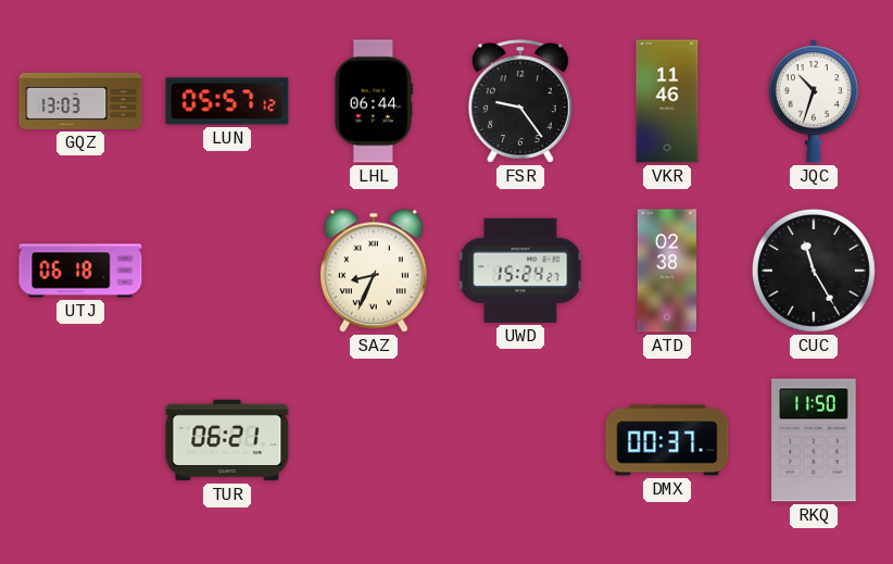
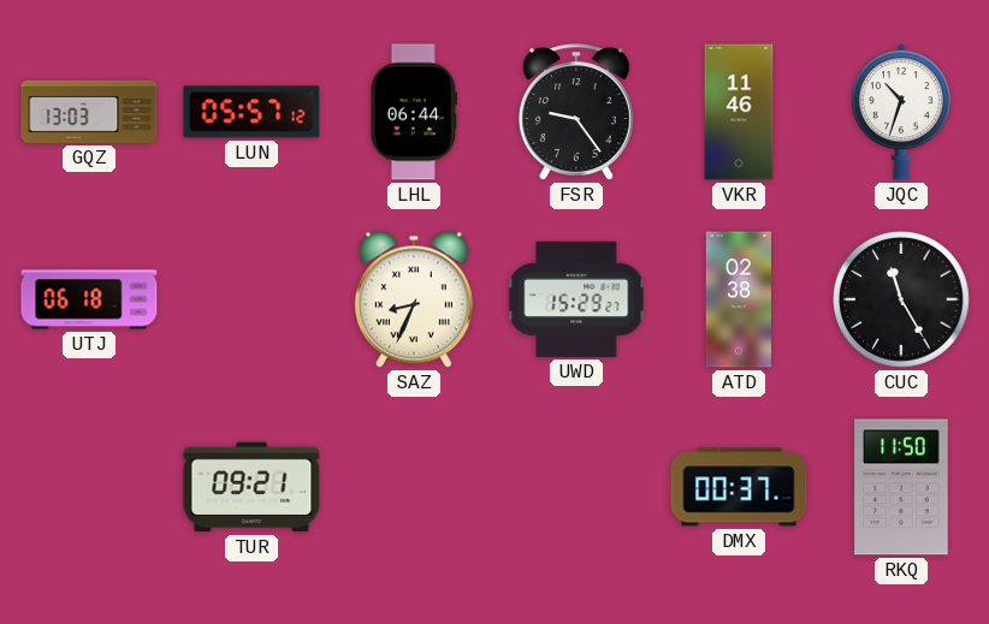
UWD: 15:24 -> 15:29
TUR: 06:21 -> 09:21
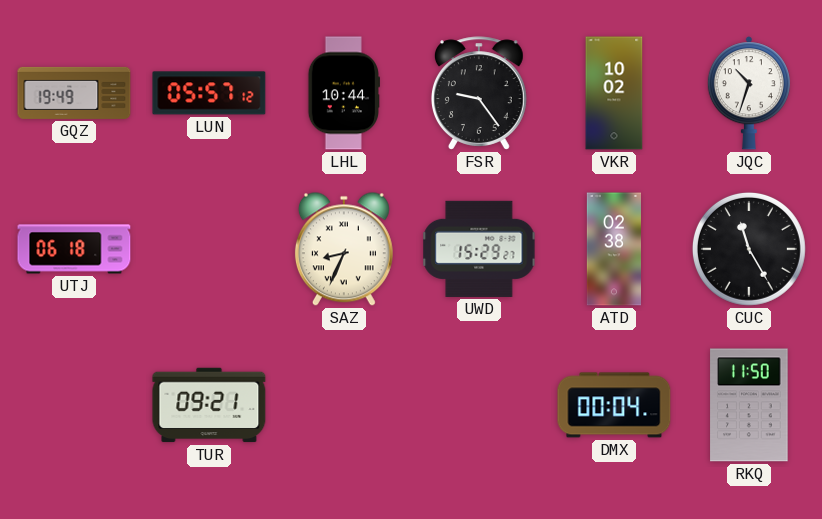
GQZ: 13:03 -> 19:49
LHL: 06:44 -> 10:44
VKR: 11:46 -> 10:02
DMX: 00:37 -> 00:04
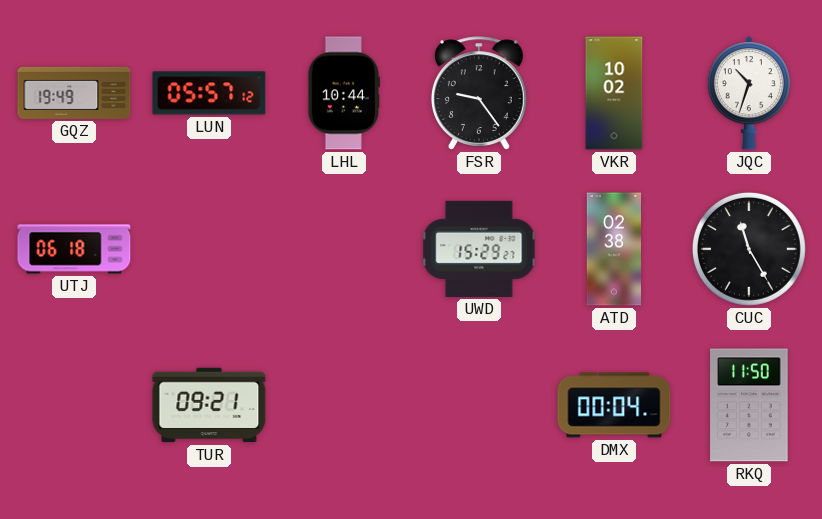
SAZ: 8:34 -> none
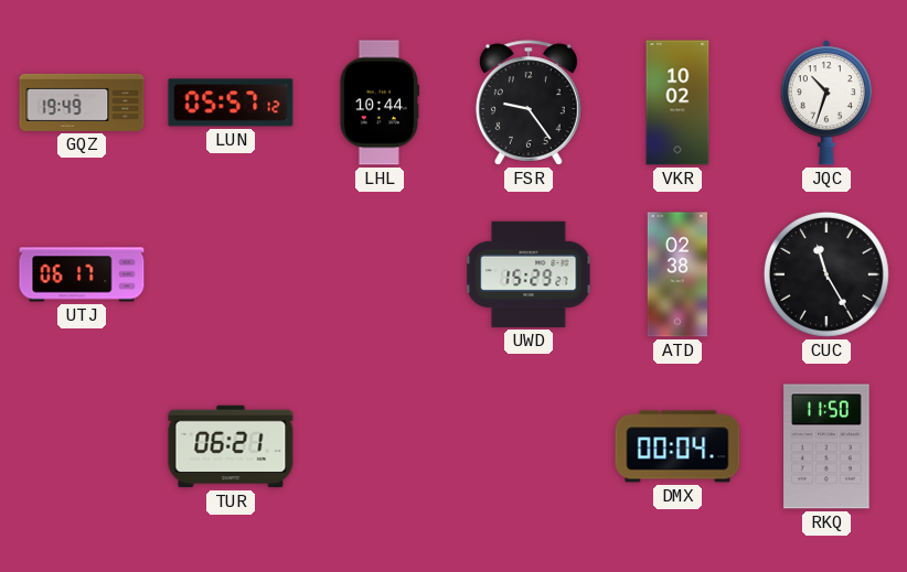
UTJ: 06:18 -> 06:17
TUR: 09:21 -> 06:21
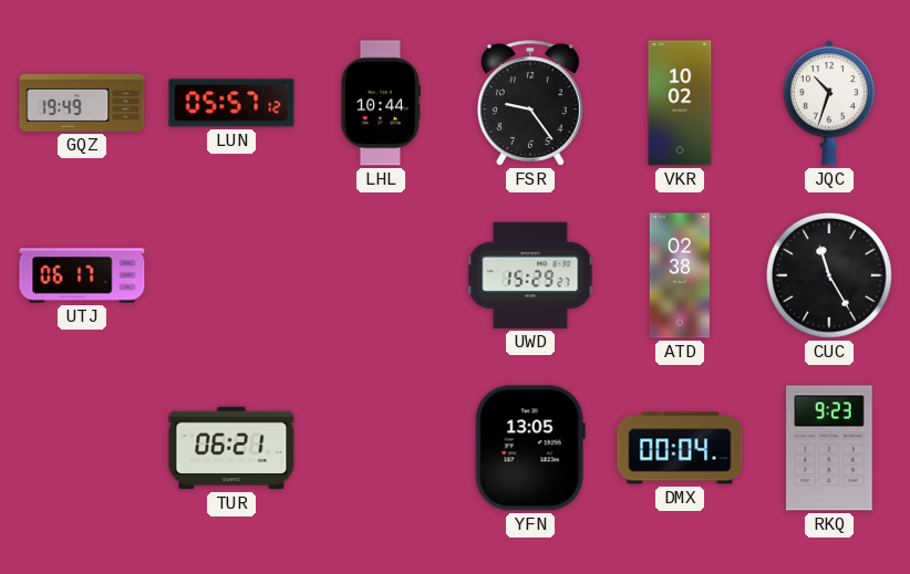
YFN: none -> 13:05
RKQ: 11:50 -> 9:23
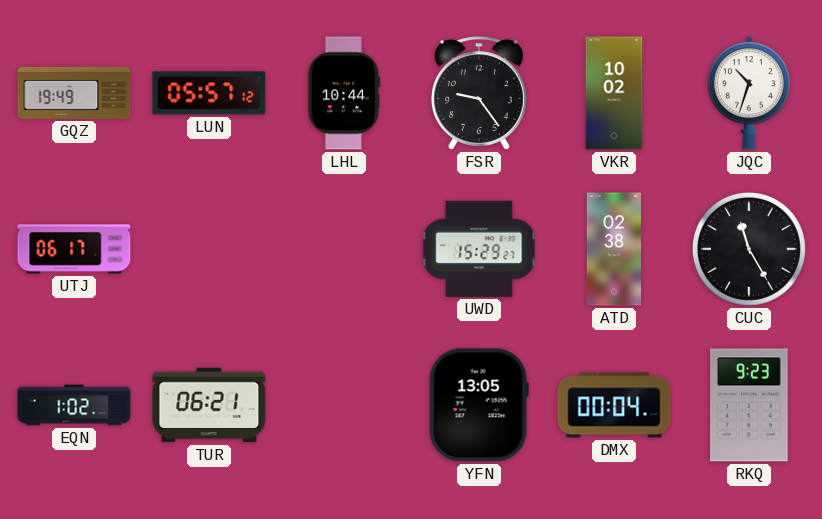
EQN: none -> 1:02
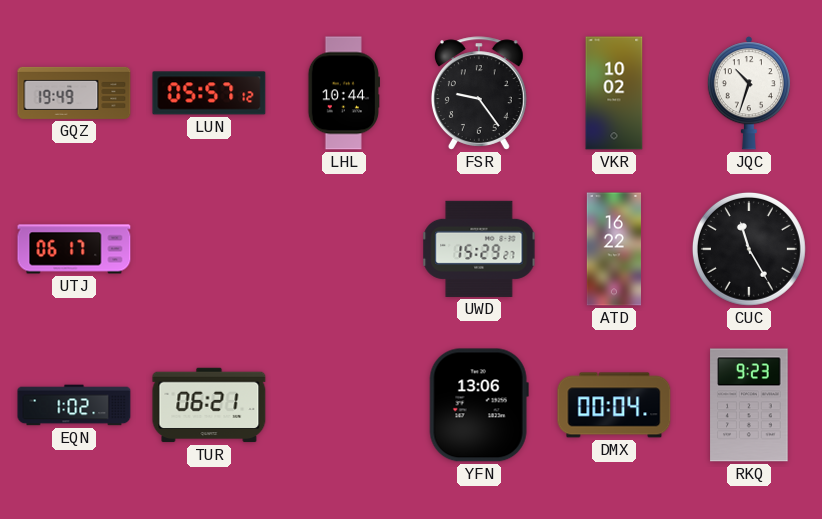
ATD: 02:38 -> 16:22
YFN: 13:05 -> 13:06
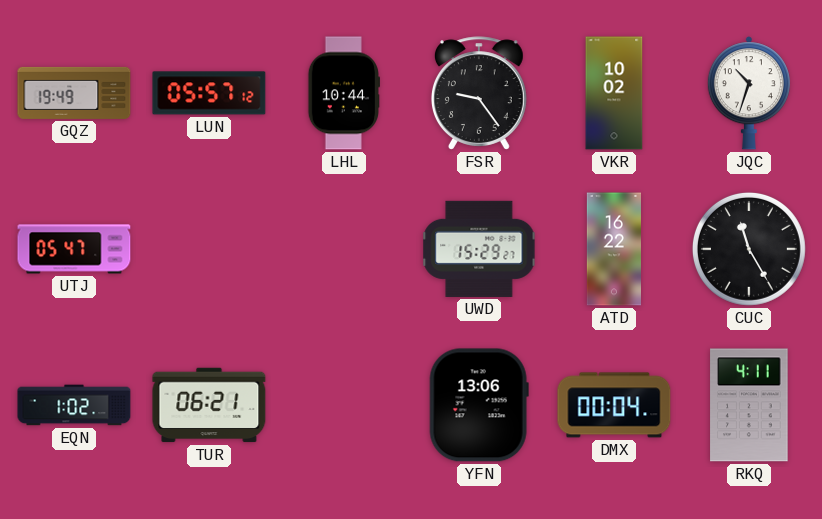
UTJ: 06:17 -> 05:47
RKQ: 9:23 -> 4:11
